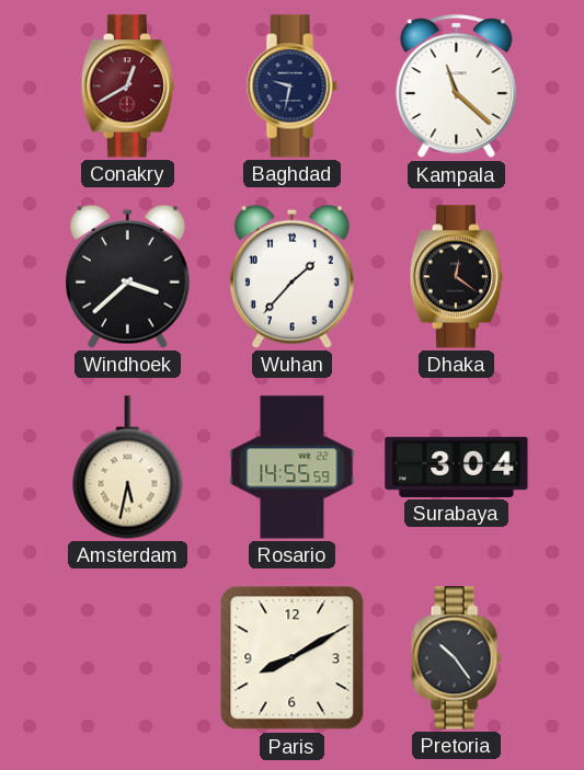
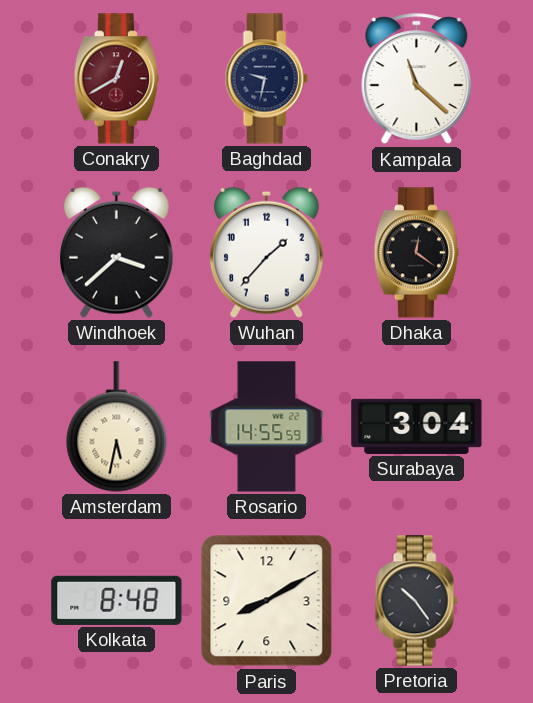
Kolkata: none -> 8:48
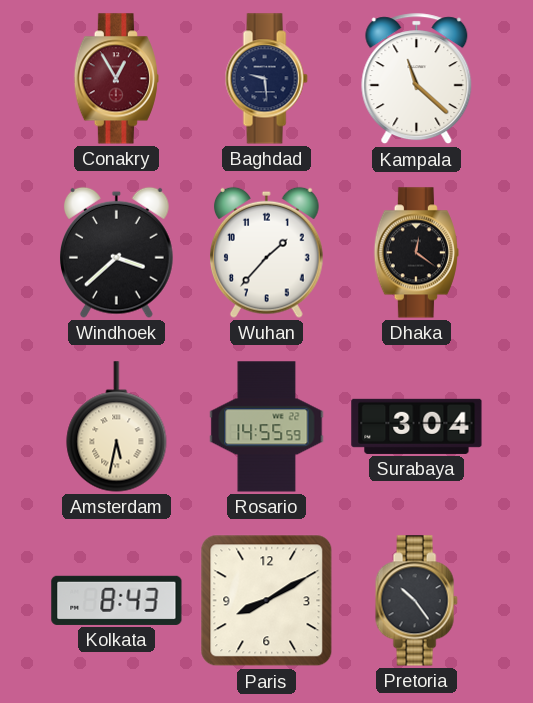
Conakry: 12:40 -> 12:55
Baghdad: 9:32 -> 9:29
Kolkata: 8:48 -> 8:43
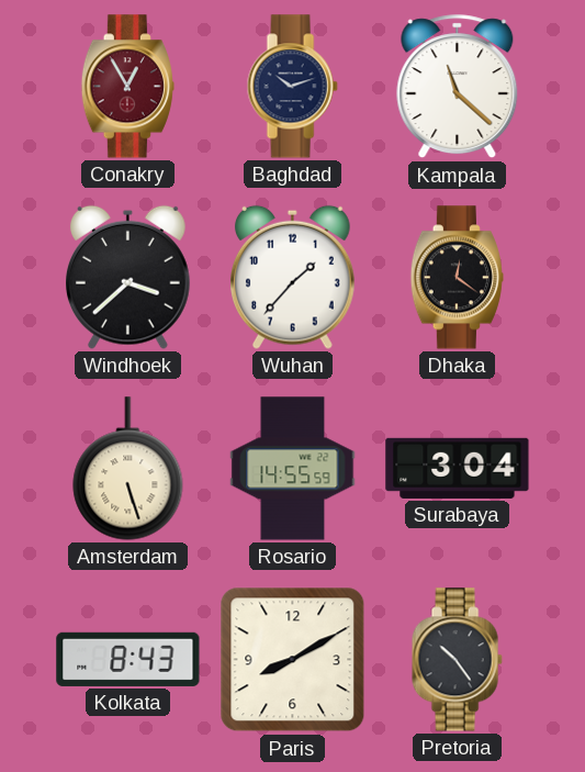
Baghdad: 9:29 -> 10:12
Amsterdam: 5:32 -> 5:27
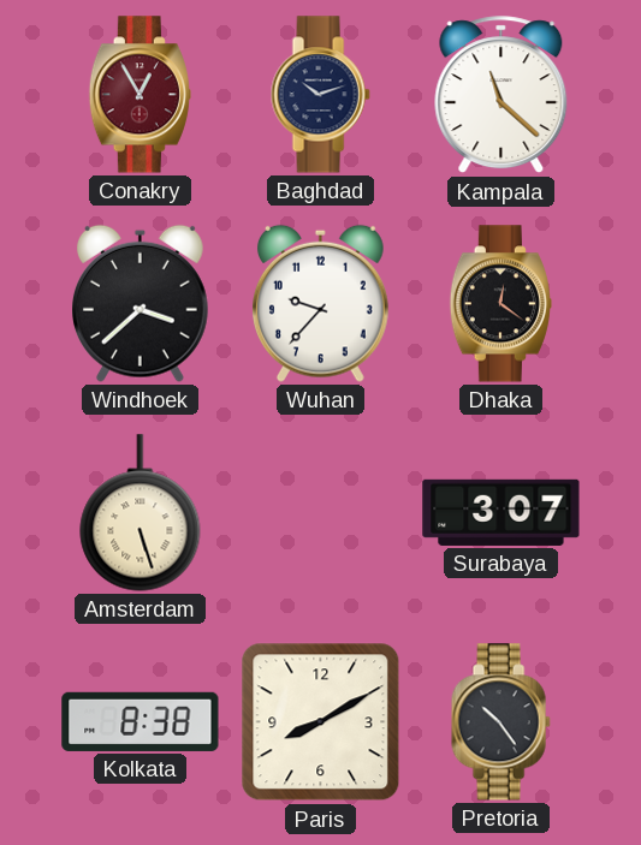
Wuhan: 1:37 -> 9:37
Rosario: 14:55 -> none
Surabaya: 3:04 -> 3:07
Kolkata: 8:43 -> 8:38
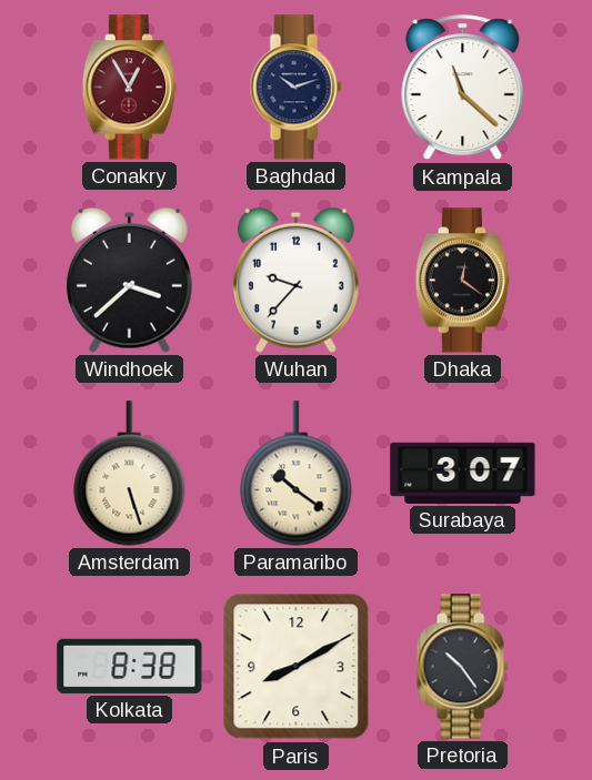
Paramaribo: none -> 10:21
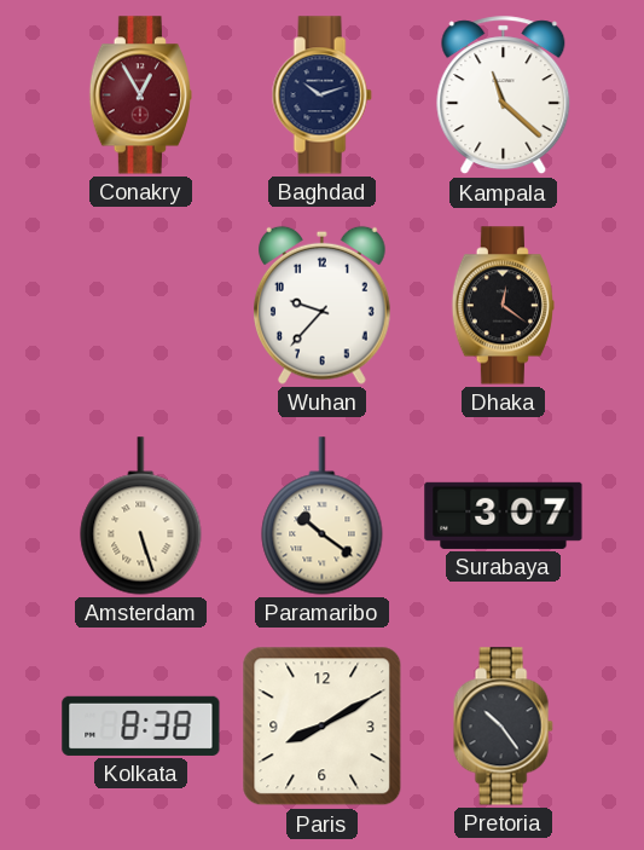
Windhoek: 3:38 -> none
